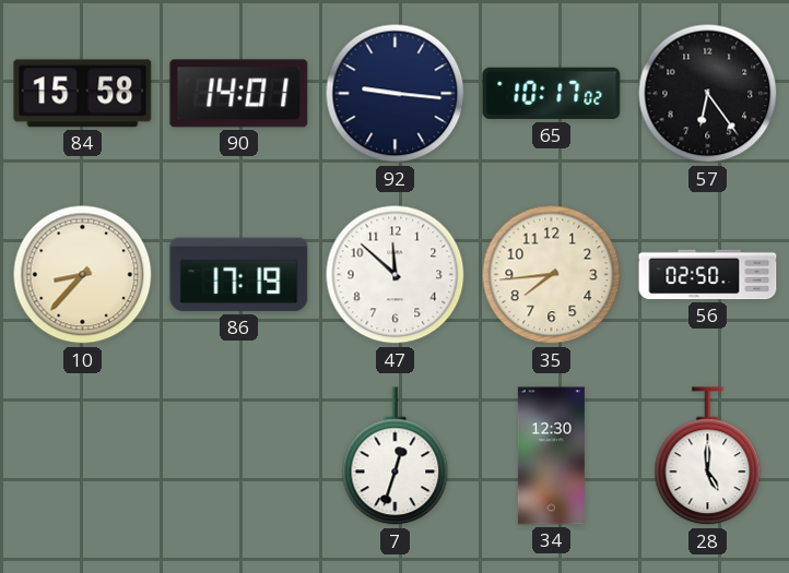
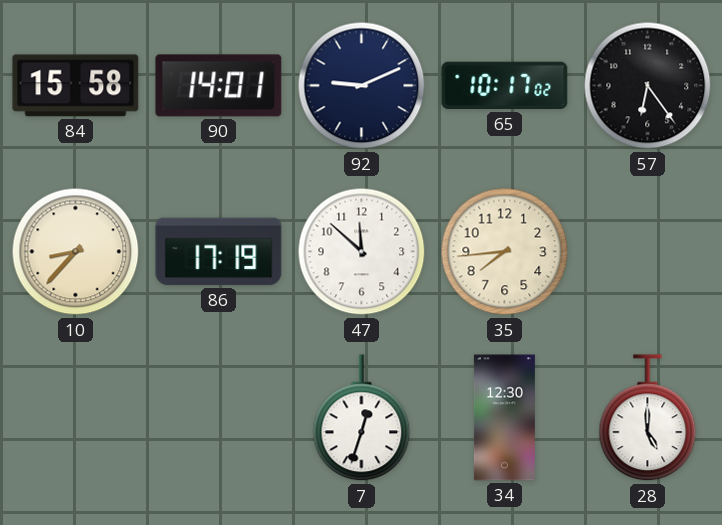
92: 9:16 -> 9:11
56: 02:50 -> none
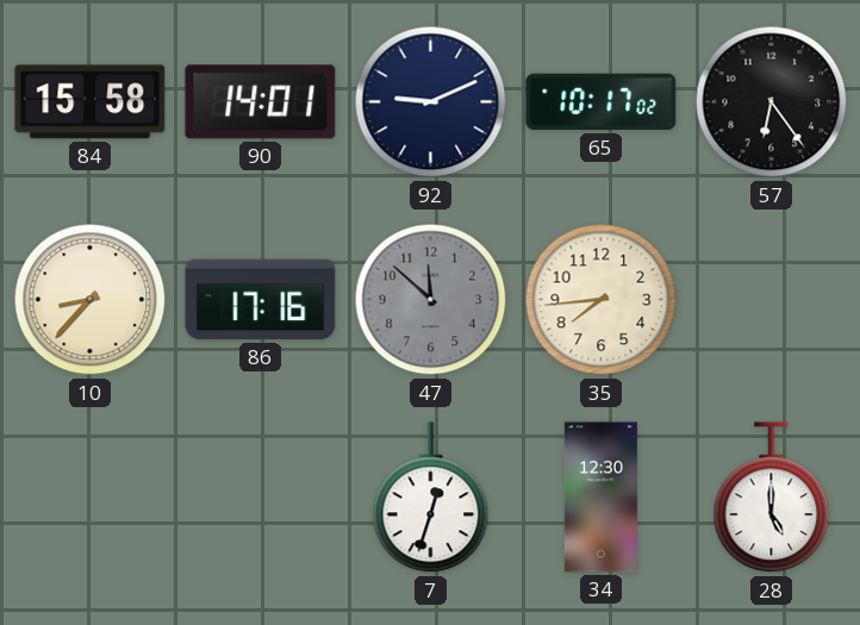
86: 17:19 -> 17:16
47 dial: white -> grey
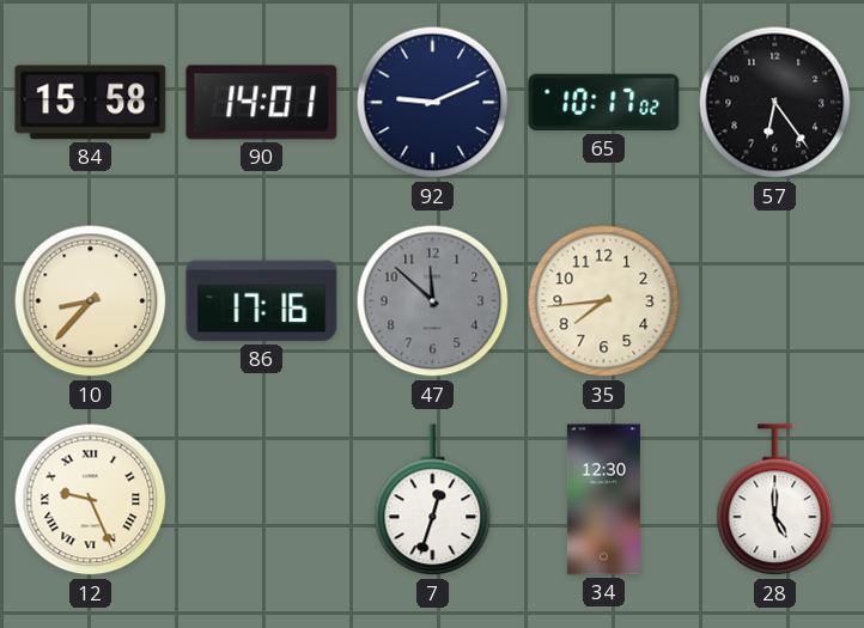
12: none -> 9:26
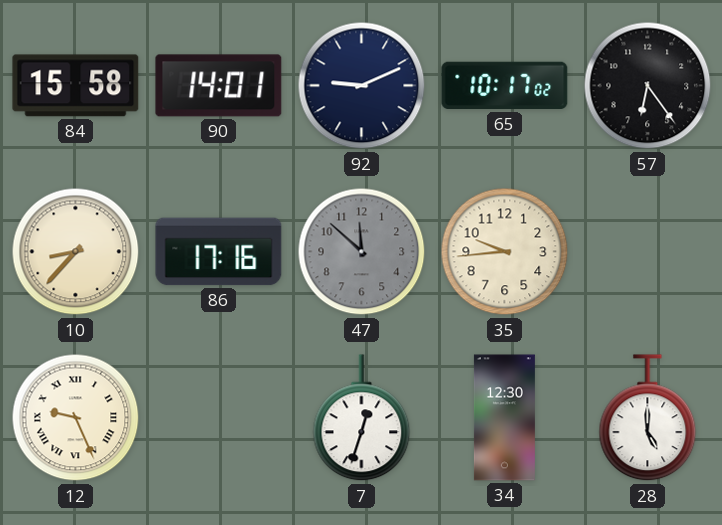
35: 7:44 -> 9:44
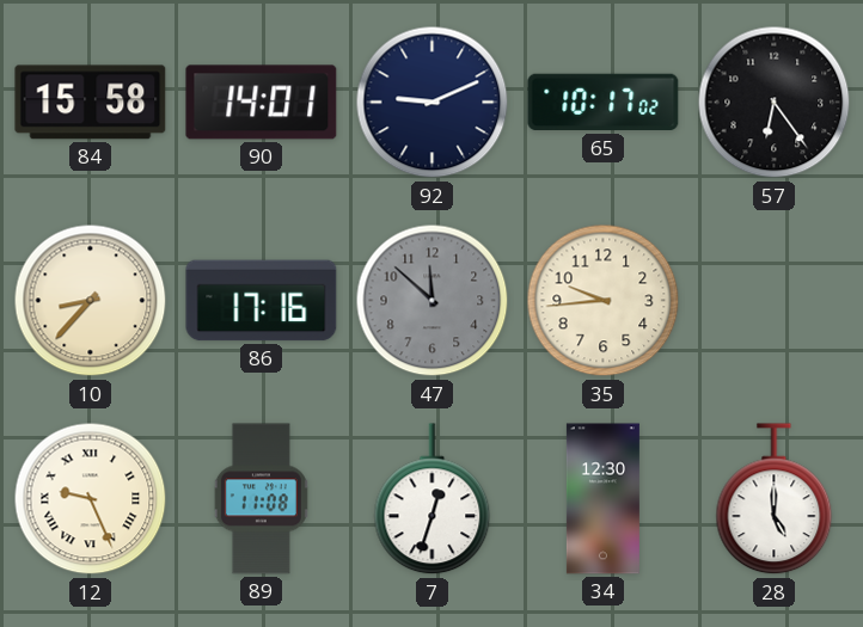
89: none -> 11:08
